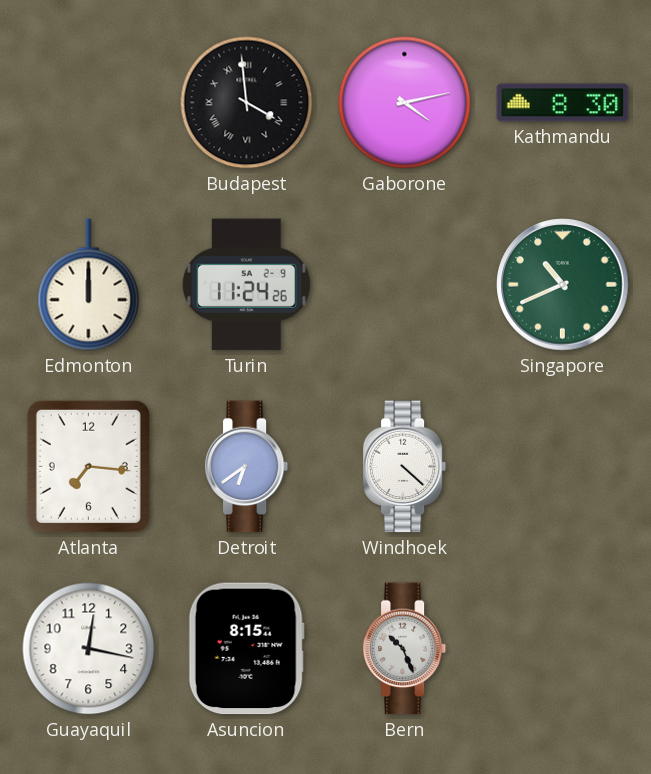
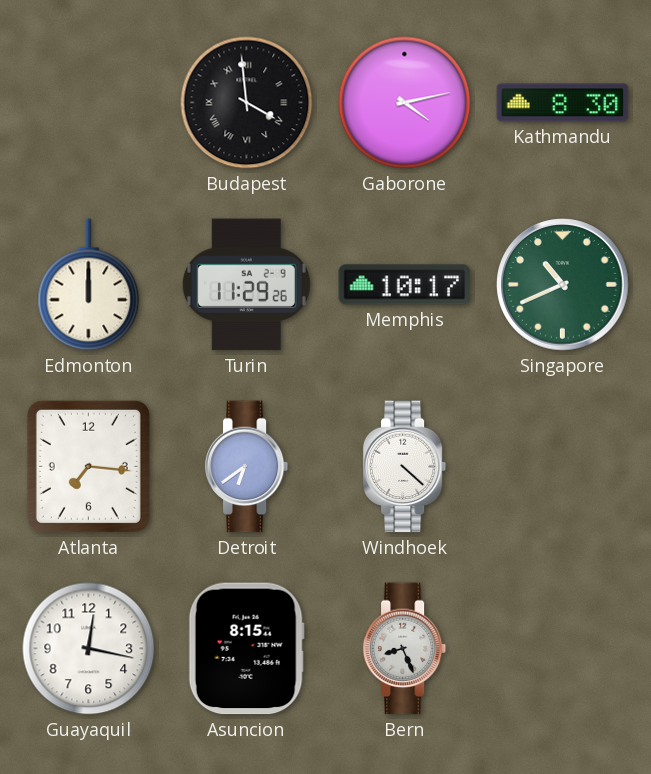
Turin: 11:24 -> 11:29
Memphis: none -> 10:17
Bern: 10:26 -> 8:26
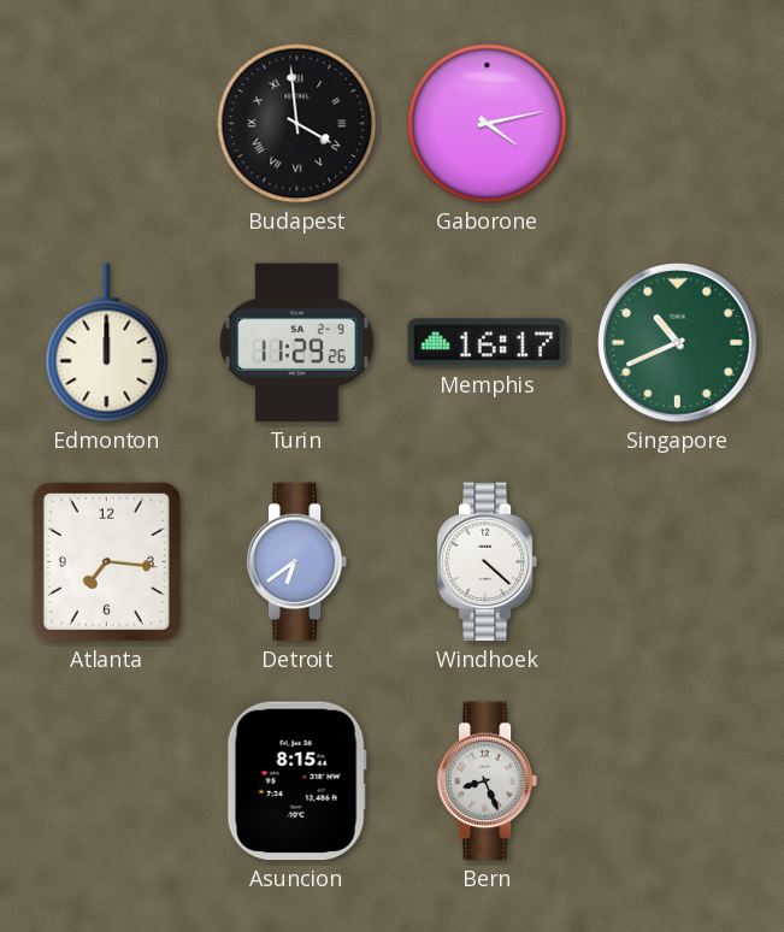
Kathmandu: 8:30 -> none
Memphis: 10:17 -> 16:17
Guayaquil: 12:17 -> none
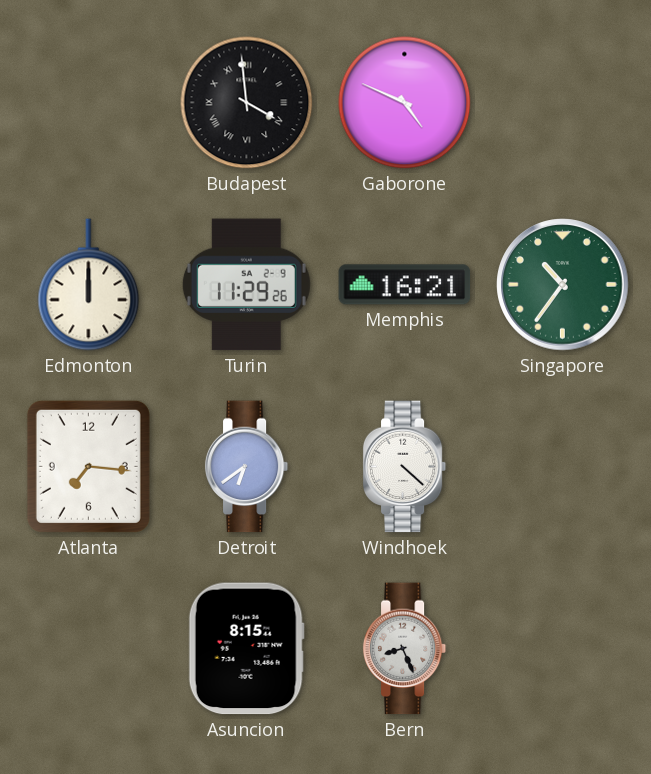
Gaborone: 4:13 -> 4:49
Memphis: 16:17 -> 16:21
Singapore: 10:41 -> 10:36
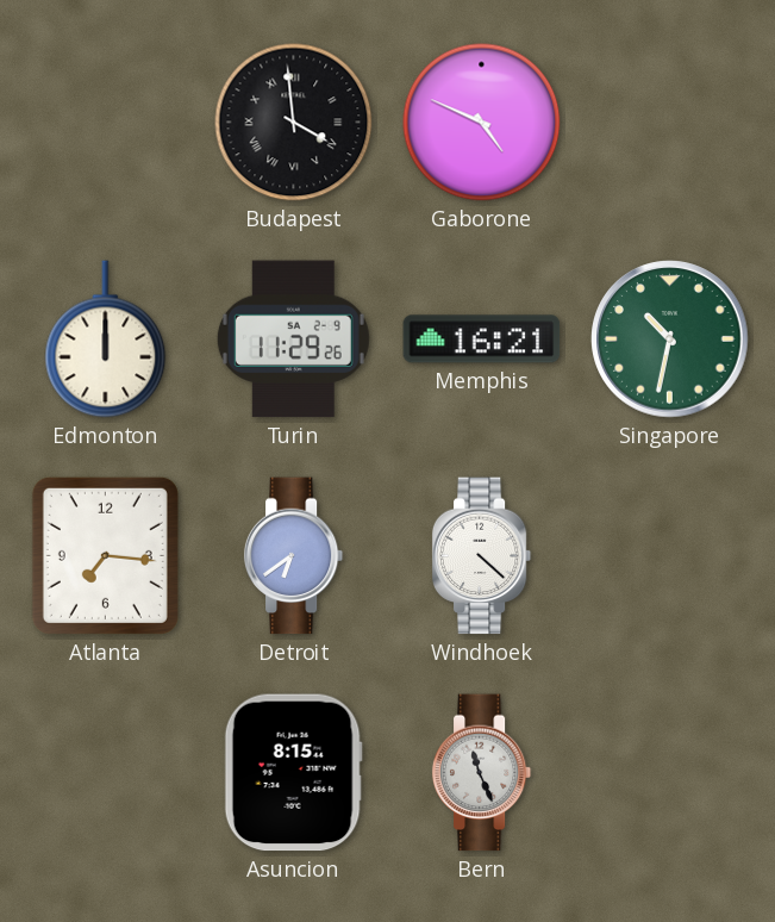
Singapore: 10:36 -> 10:32
Bern: 8:26 -> 11:26
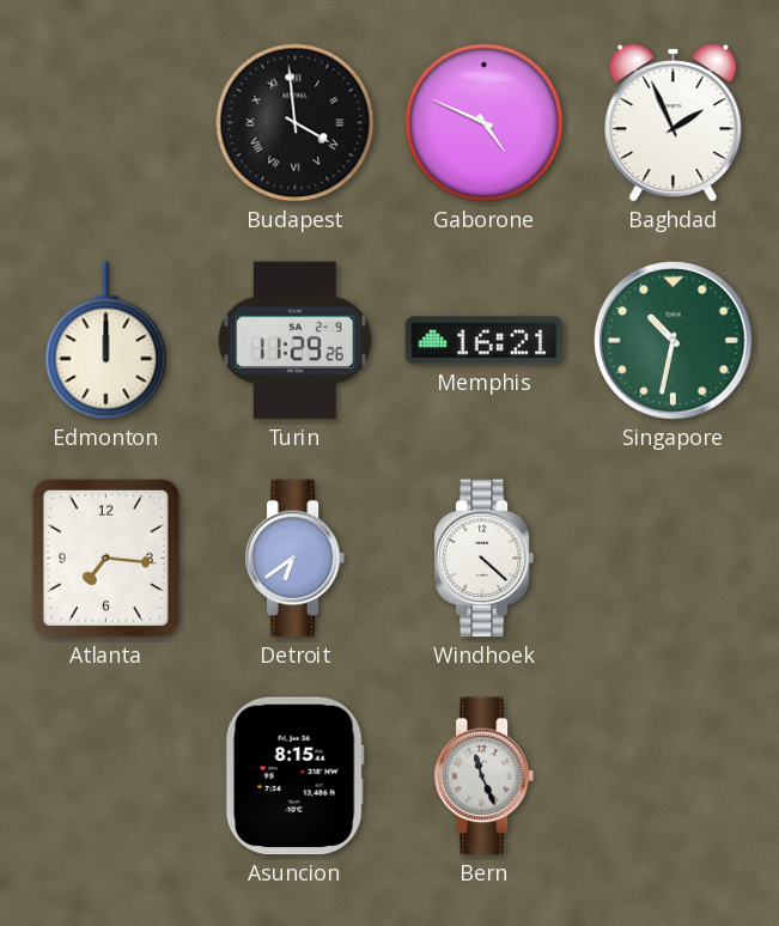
Baghdad: none -> 1:56
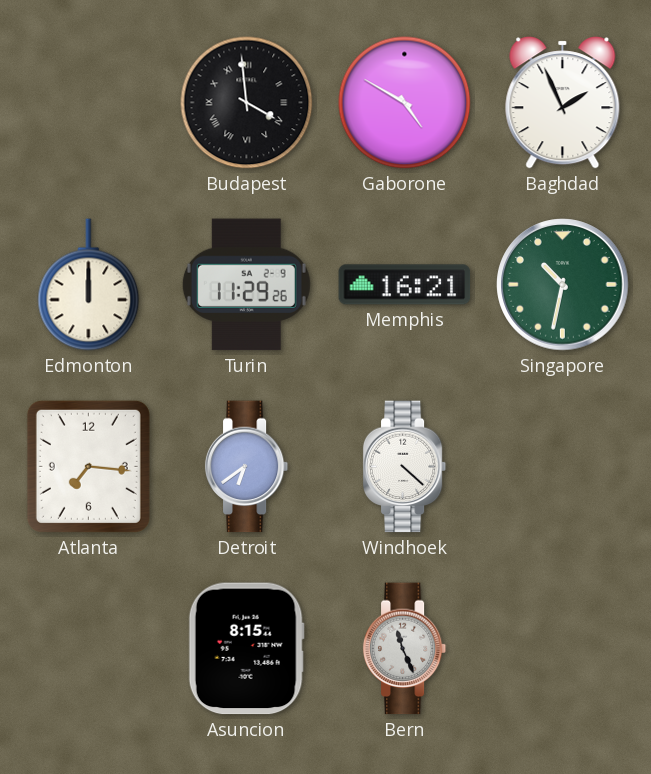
Gaborone: 4:49 -> 4:50
